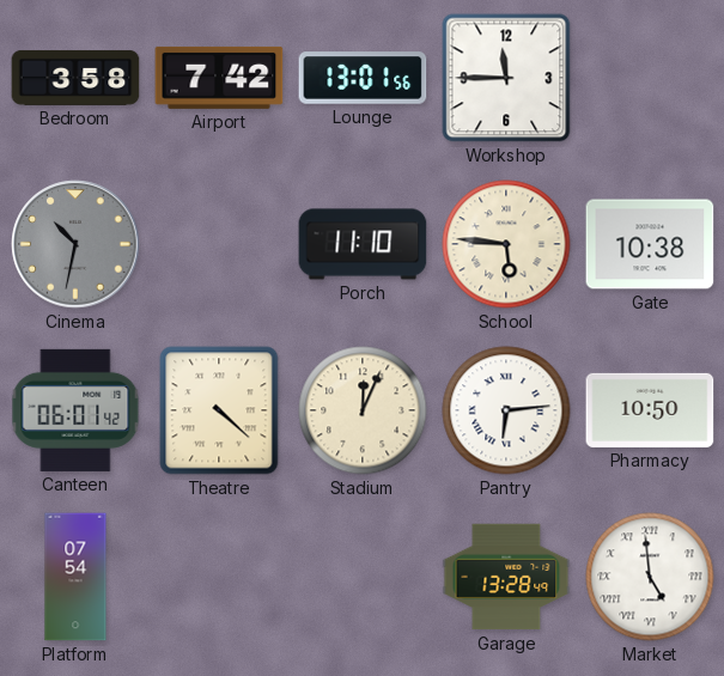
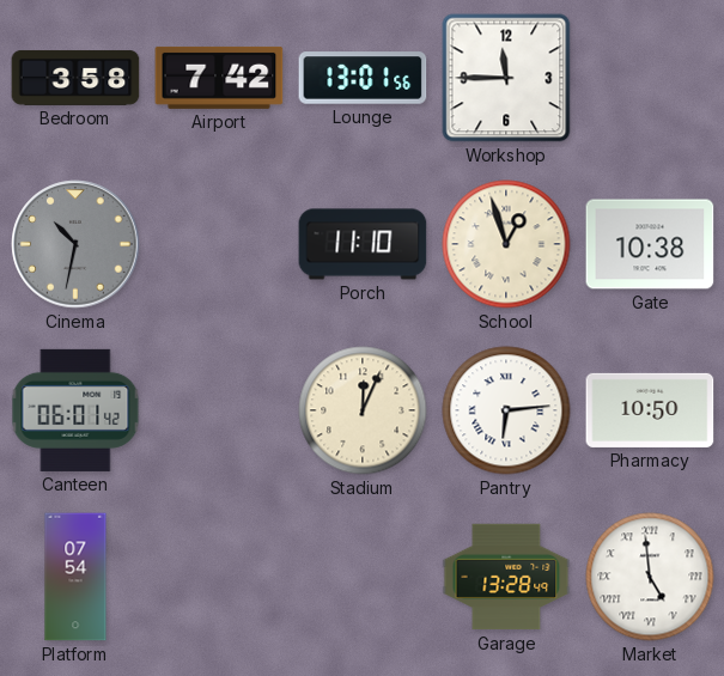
School: 5:46 -> 12:57
Theatre: 4:22 -> none
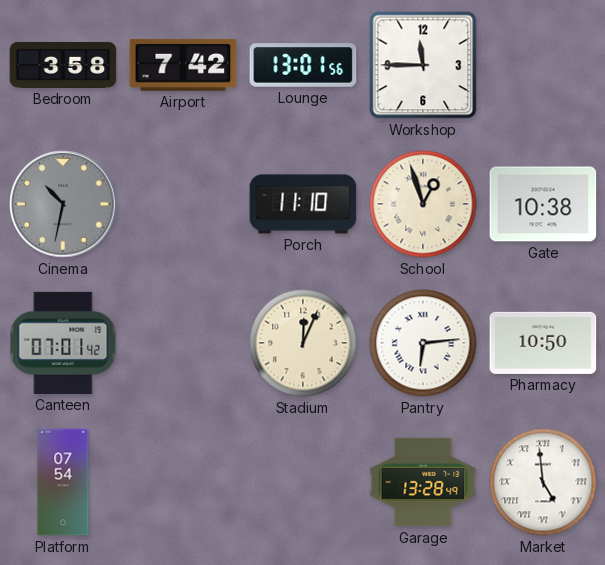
Canteen: 06:01 -> 07:01
